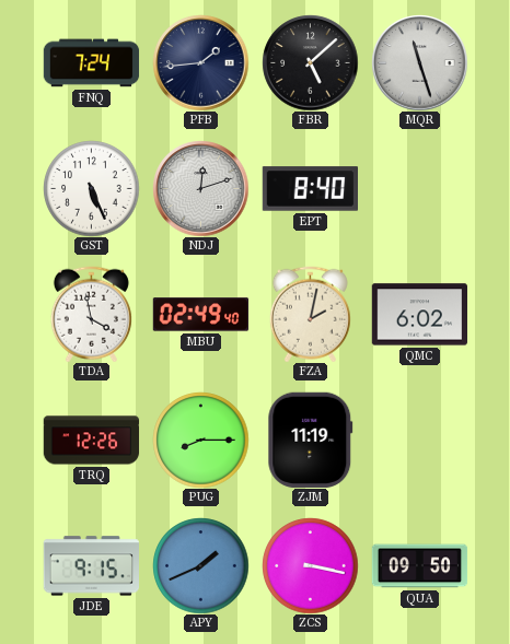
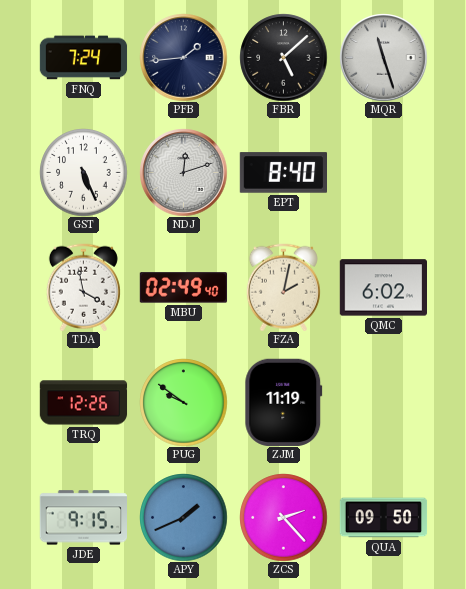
PUG: 8:15 -> 9:51
ZCS: 3:17 -> 2:23
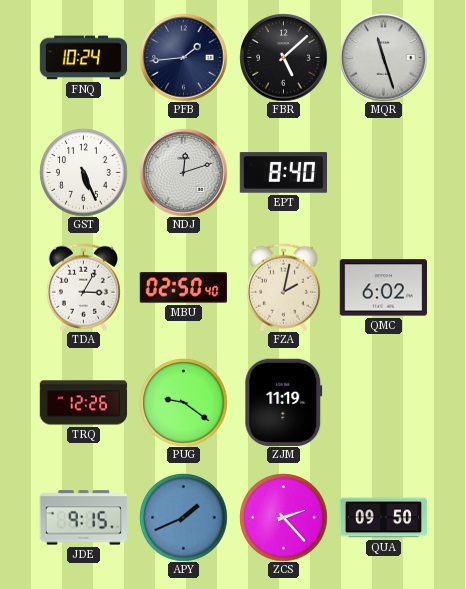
FNQ: 7:24 -> 10:24
TDA: 3:58 -> 3:05
MBU: 02:49 -> 02:50
PUG: 9:51 -> 9:21
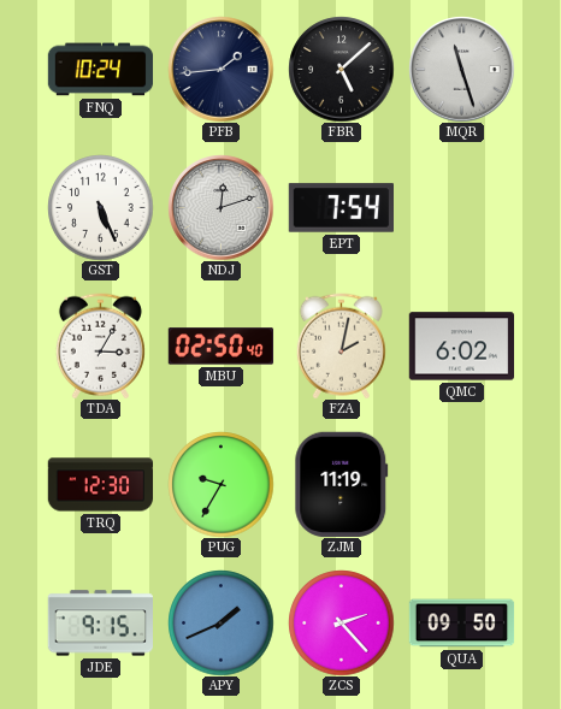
EPT: 8:40 -> 7:54
TRQ: 12:26 -> 12:30
PUG: 9:21 -> 9:35
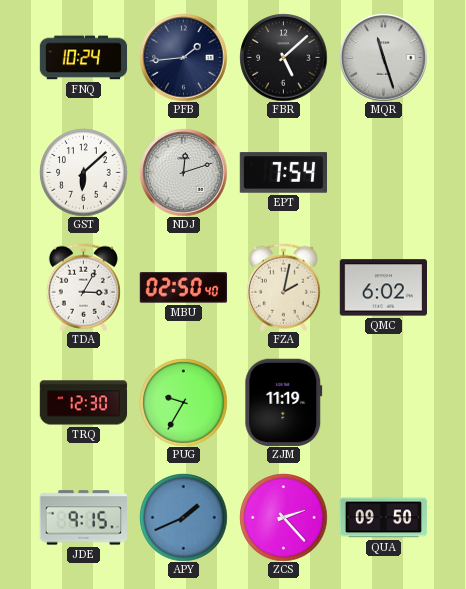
GST: 5:26 -> 6:08
